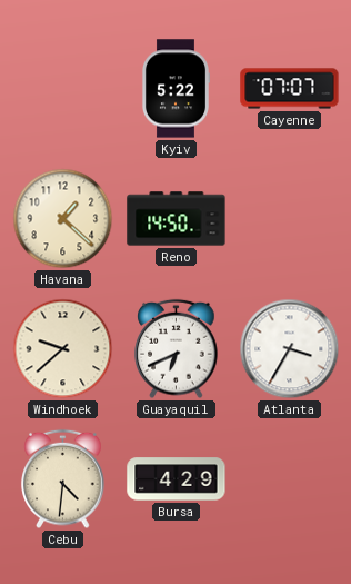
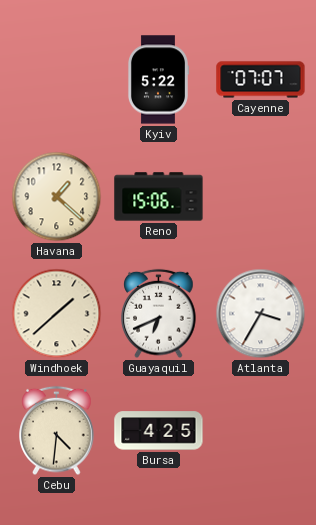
Reno: 14:50 -> 15:06
Windhoek: 9:38 -> 1:38
Bursa: 4:29 -> 4:25
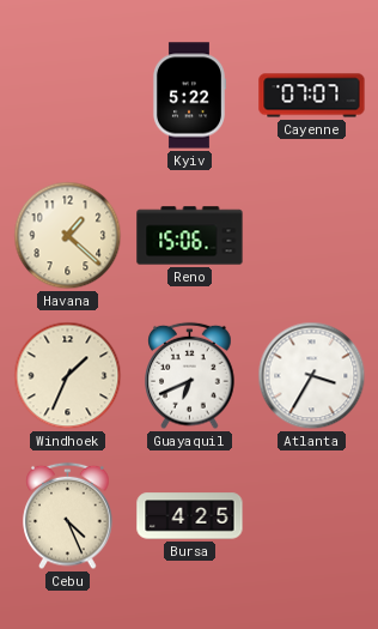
Windhoek: 1:38 -> 1:34
Cebu: 4:31 -> 4:26
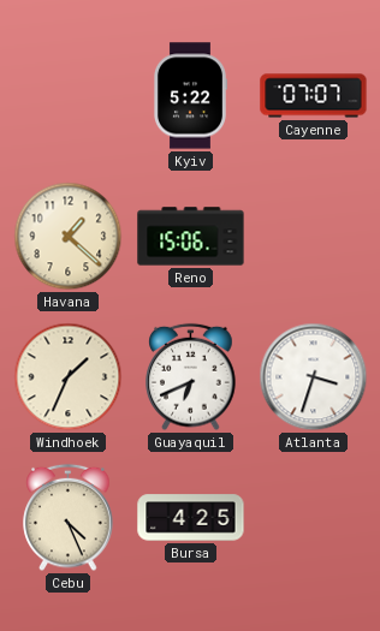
Atlanta: 3:35 -> 3:33
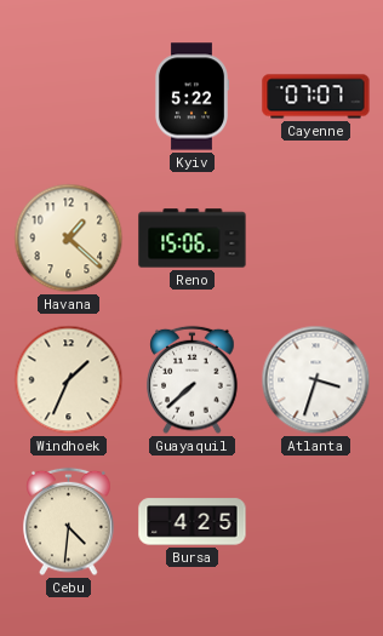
Guayaquil: 6:41 -> 7:38
Cebu: 4:26 -> 4:31
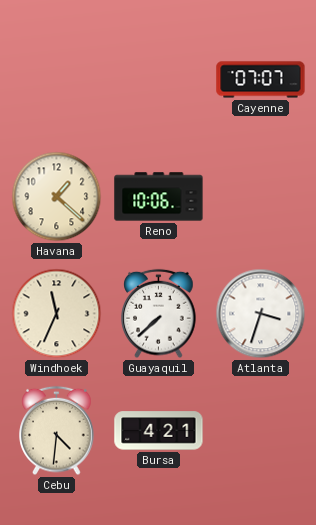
Kyiv: 5:22 -> none
Reno: 15:06 -> 10:06
Windhoek: 1:34 -> 11:34
Bursa: 4:25 -> 4:21
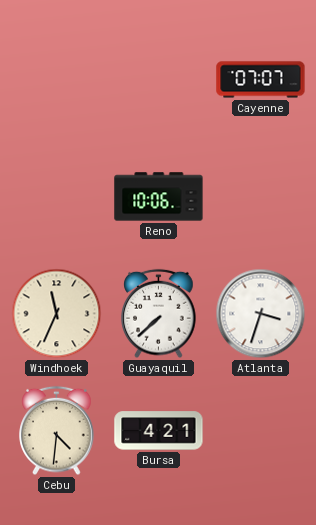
Havana: 1:22 -> none
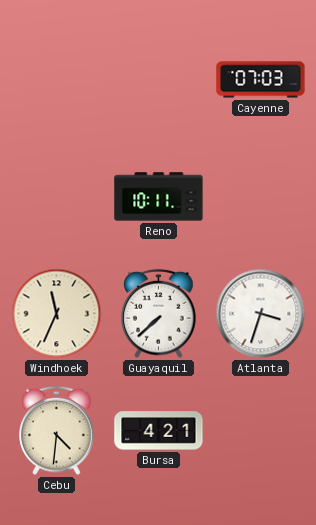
Cayenne: 07:07 -> 07:03
Reno: 10:06 -> 10:11
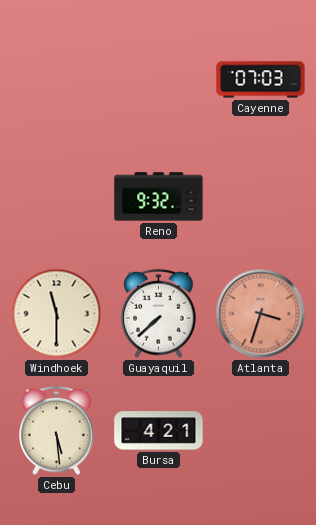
Reno: 10:11 -> 9:32
Windhoek: 11:34 -> 11:30
Atlanta dial: white -> salmon
Cebu: 4:31 -> 5:29
